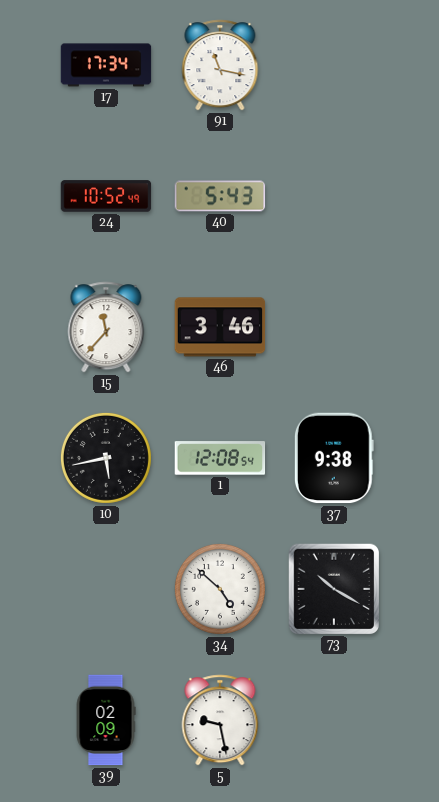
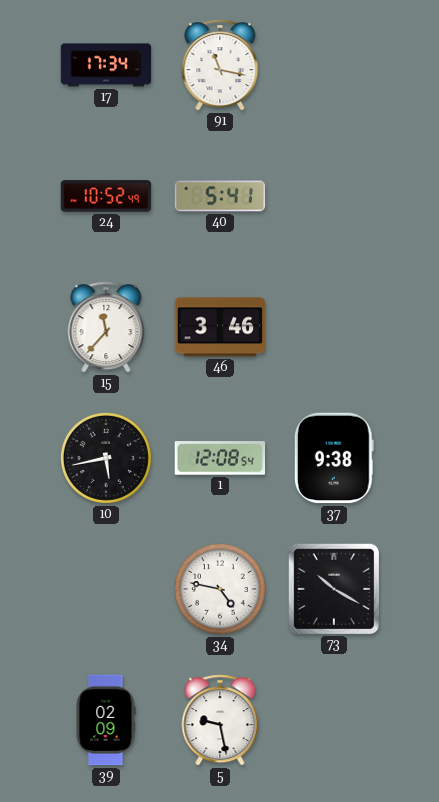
40: 5:43 -> 5:41
34: 4:52 -> 4:47
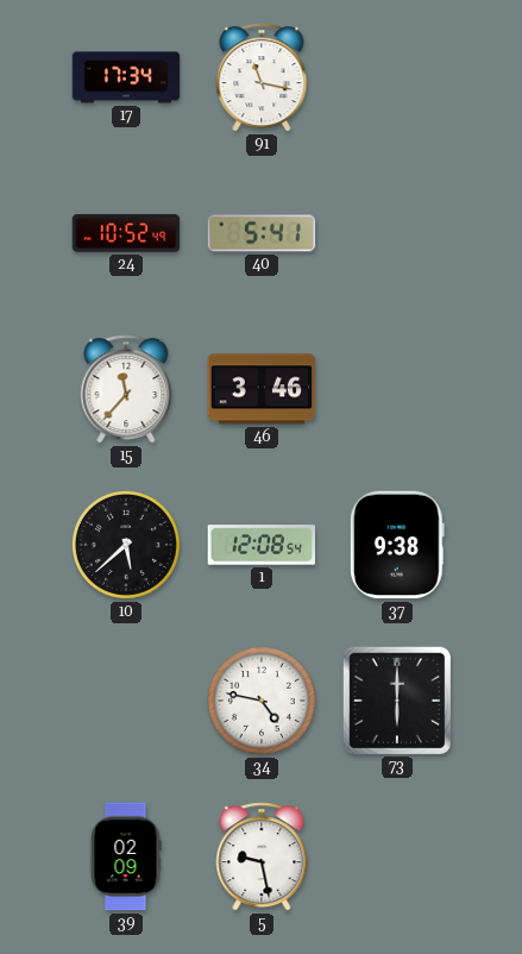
10: 5:43 -> 5:38
73: 10:20 -> 6:00
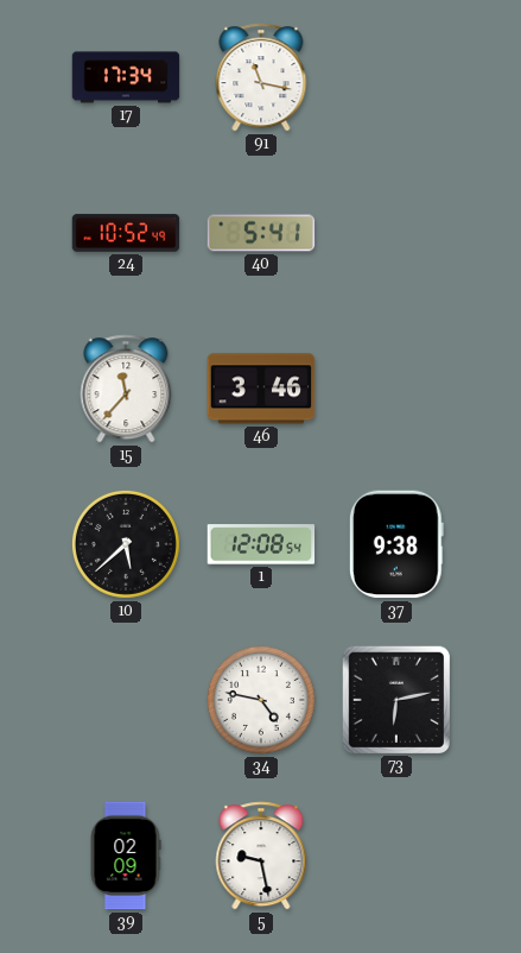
73: 6:00 -> 6:13
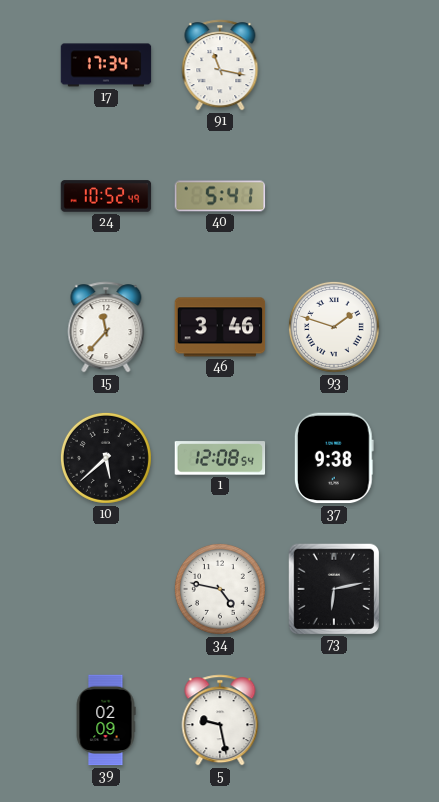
93: none -> 1:48
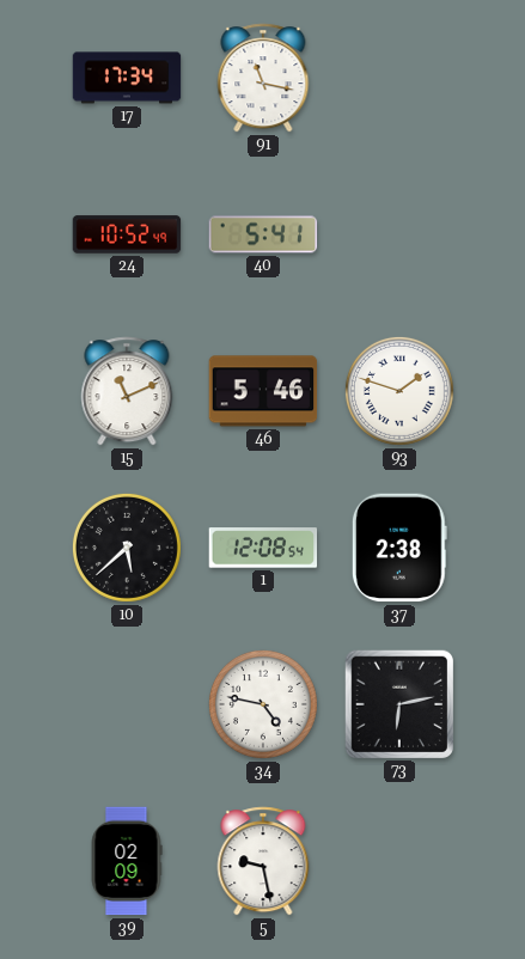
15: 11:37 -> 11:11
46: 3:46 -> 5:46
37: 9:38 -> 2:38
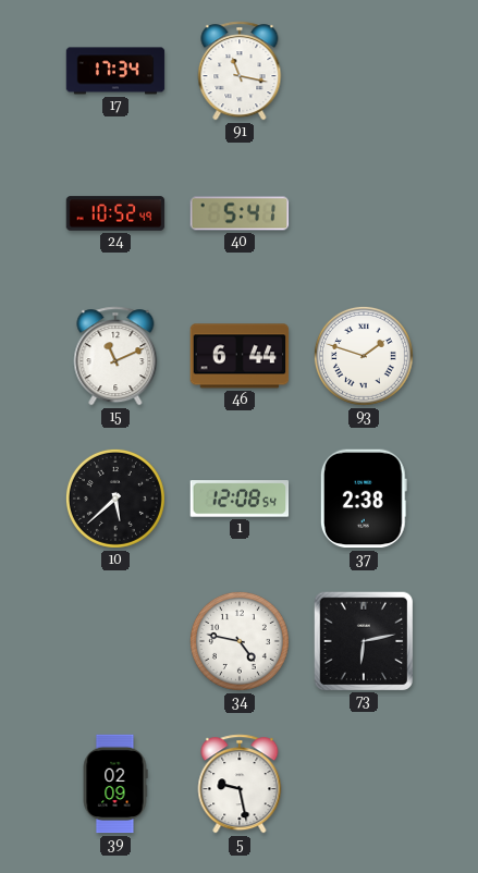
46: 5:46 -> 6:44
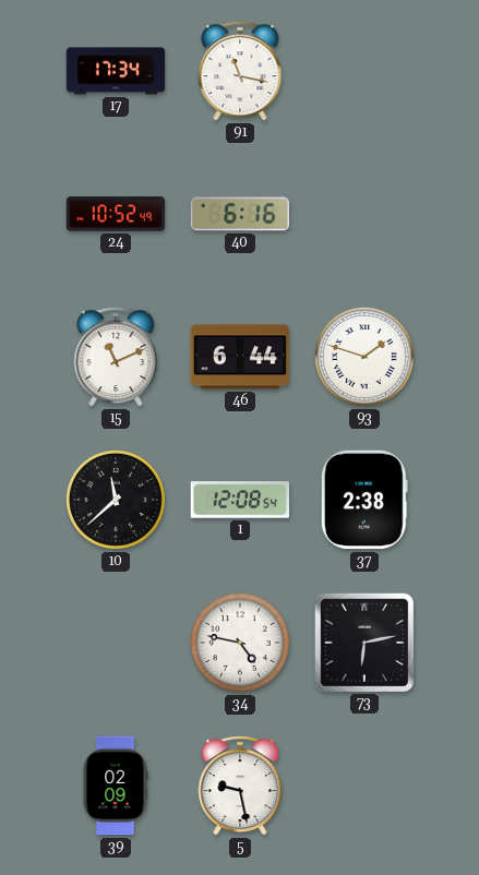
40: 5:41 -> 6:16
10: 5:38 -> 11:38
